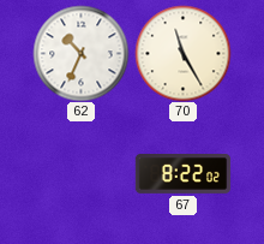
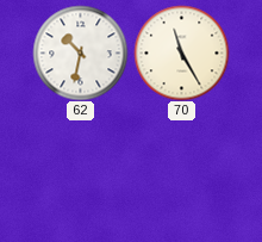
62: 10:34 -> 10:32
67: 8:22 -> none
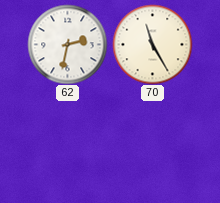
62: 10:32 -> 2:32
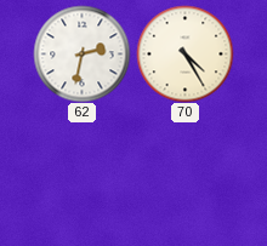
70: 11:25 -> 4:25
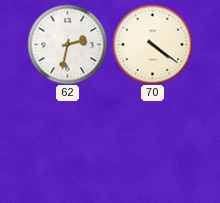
70: 4:25 -> 4:21
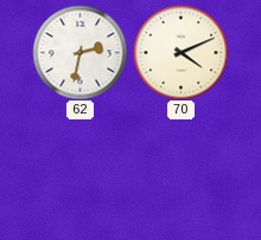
70: 4:21 -> 4:11
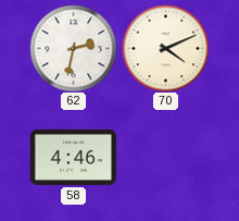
58: none -> 4:46
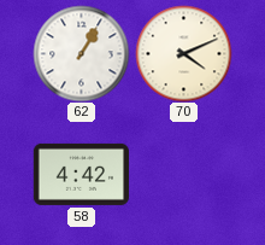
62: 2:32 -> 1:05
58: 4:46 -> 4:42
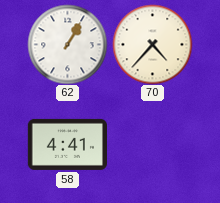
70: 4:11 -> 4:37
58: 4:42 -> 4:41
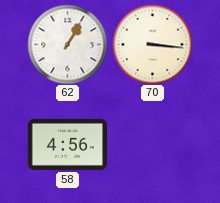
70: 4:37 -> 3:16
58: 4:41 -> 4:56
